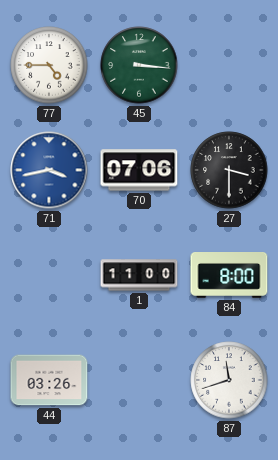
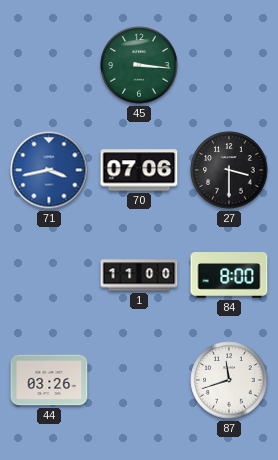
77: 4:45 -> none
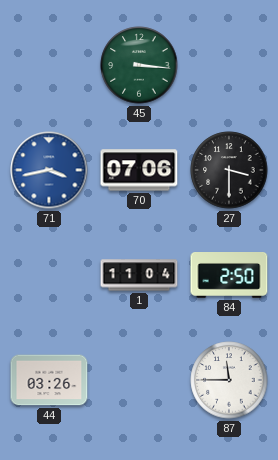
1: 11:00 -> 11:04
84: 8:00 -> 2:50
87: 11:42 -> 11:45
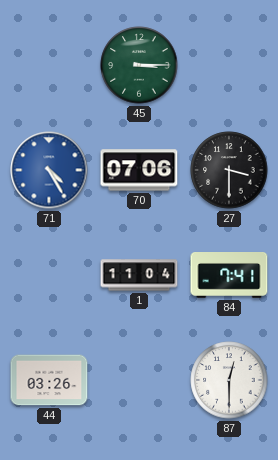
45: 3:16 -> 3:15
71: 3:43 -> 4:25
84: 2:50 -> 7:41
87: 11:45 -> 12:30
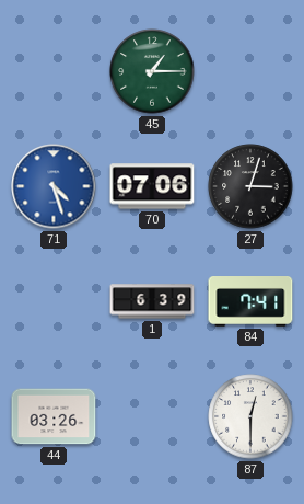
45: 3:15 -> 1:15
71: 4:25 -> 4:27
27: 3:30 -> 3:03
1: 11:04 -> 6:39
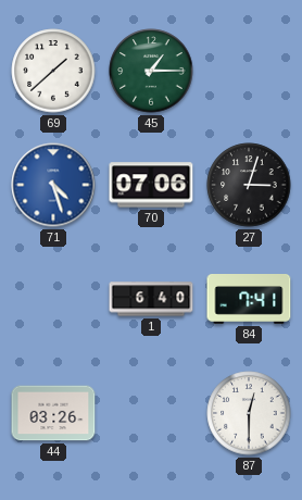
69: none -> 1:38
1: 6:39 -> 6:40
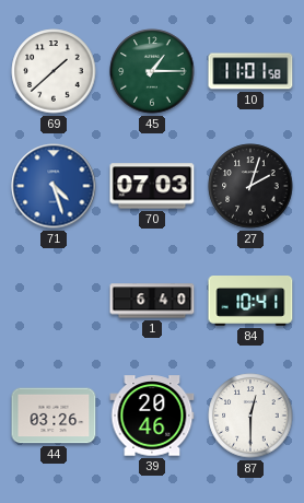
10: none -> 11:01
70: 07:06 -> 07:03
27: 3:03 -> 2:03
84: 7:41 -> 10:41
39: none -> 20:46
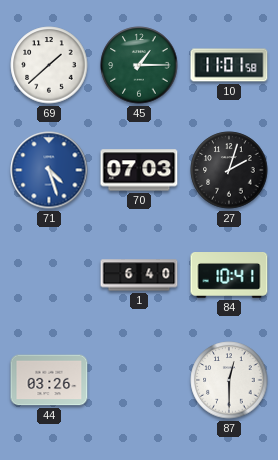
39: 20:46 -> none
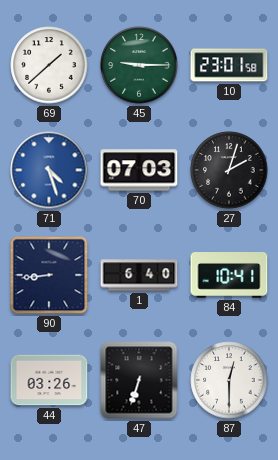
45: 1:15 -> 9:15
10: 11:01 -> 23:01
90: none -> 8:44
47: none -> 6:33
